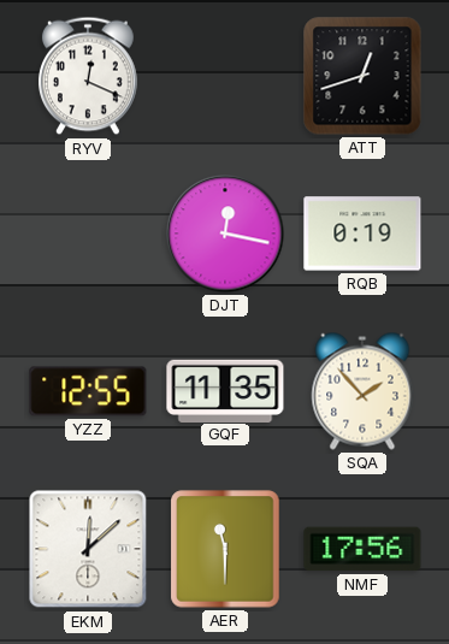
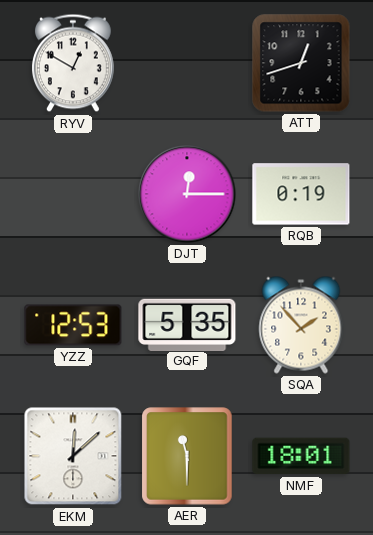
RYV: 12:19 -> 12:50
DJT: 12:17 -> 12:15
YZZ: 12:55 -> 12:53
GQF: 11:35 -> 5:35
NMF: 17:56 -> 18:01
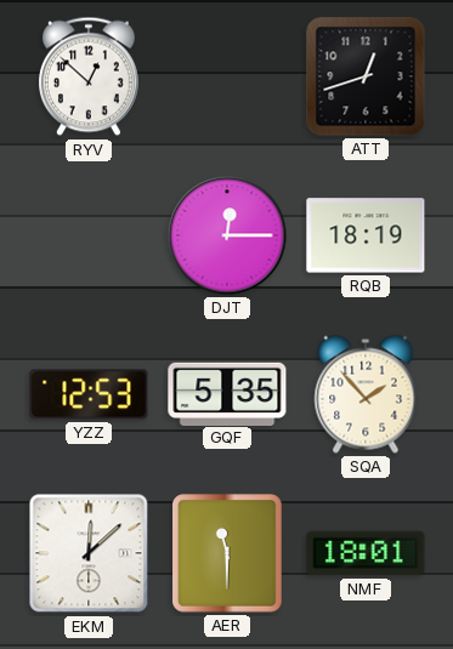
RYV: 12:50 -> 12:52
RQB: 0:19 -> 18:19
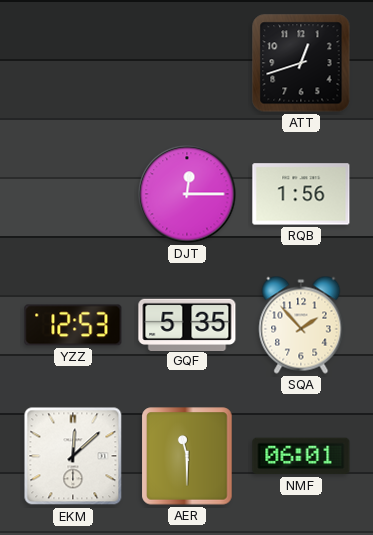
RYV: 12:52 -> none
RQB: 18:19 -> 1:56
NMF: 18:01 -> 06:01
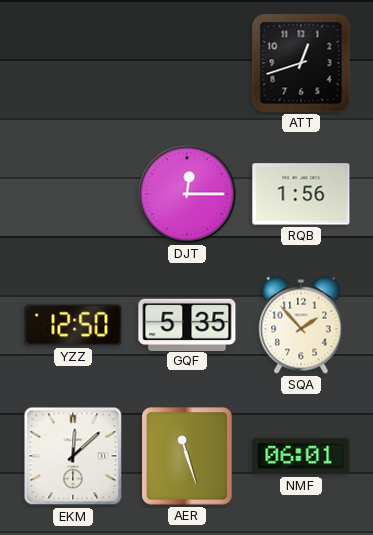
YZZ: 12:53 -> 12:50
AER: 11:30 -> 11:27
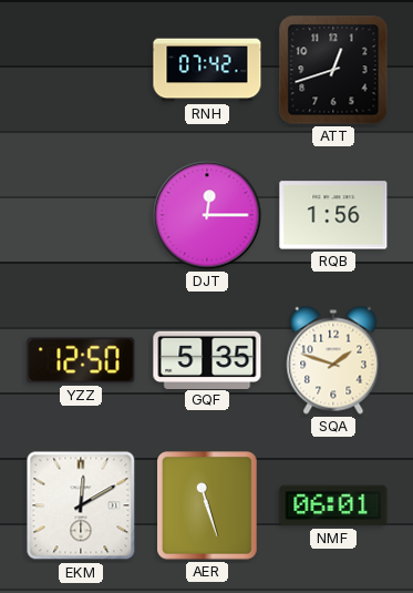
RNH: none -> 07:42
SQA: 1:53 -> 1:48
EKM: 12:08 -> 12:10
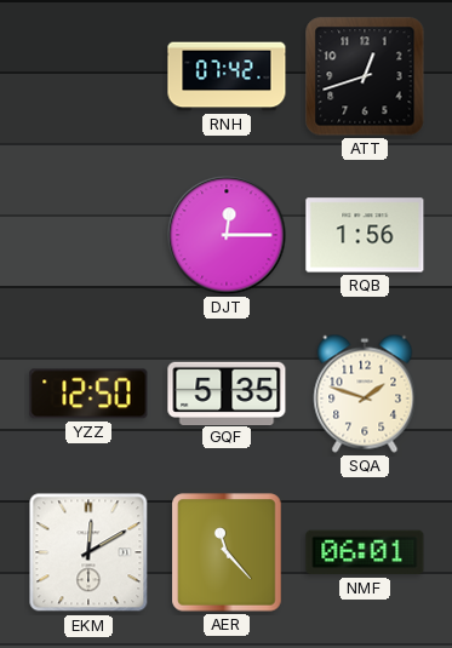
AER: 11:27 -> 11:23
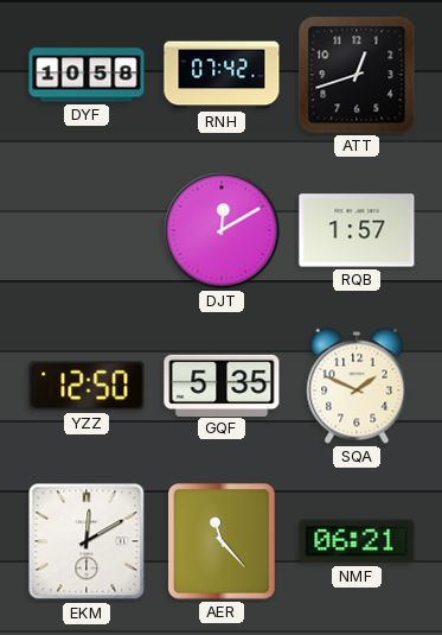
DYF: none -> 10:58
DJT: 12:15 -> 12:10
RQB: 1:56 -> 1:57
SQA: 1:48 -> 1:49
NMF: 06:01 -> 06:21
